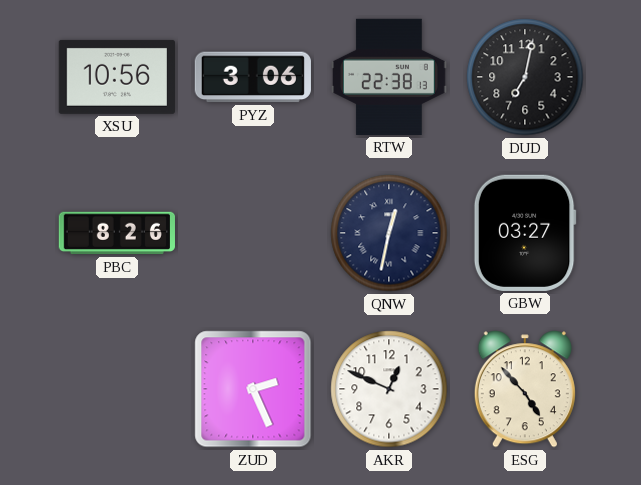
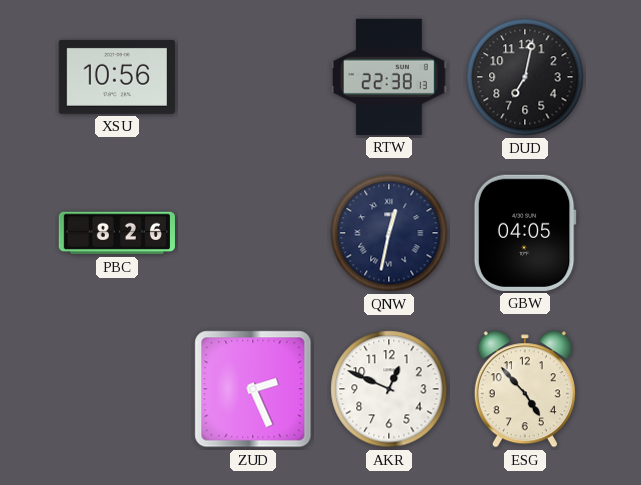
PYZ: 3:06 -> none
GBW: 03:27 -> 04:05
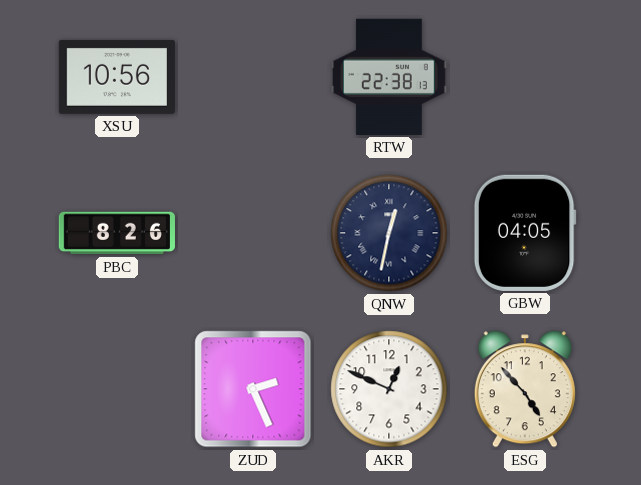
DUD: 7:02 -> none
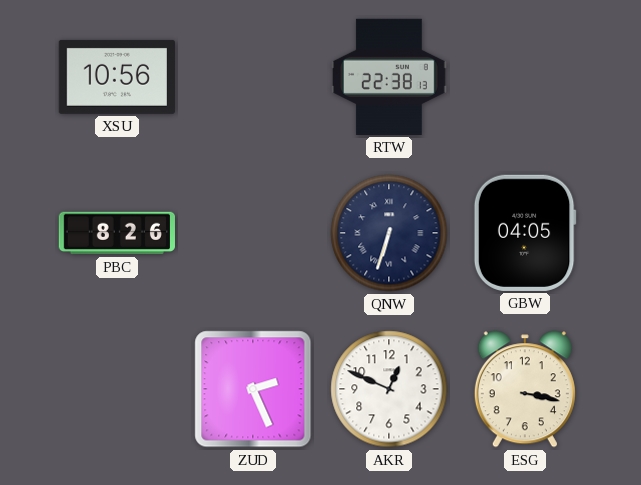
QNW: 12:32 -> 6:33
ESG: 4:53 -> 3:17
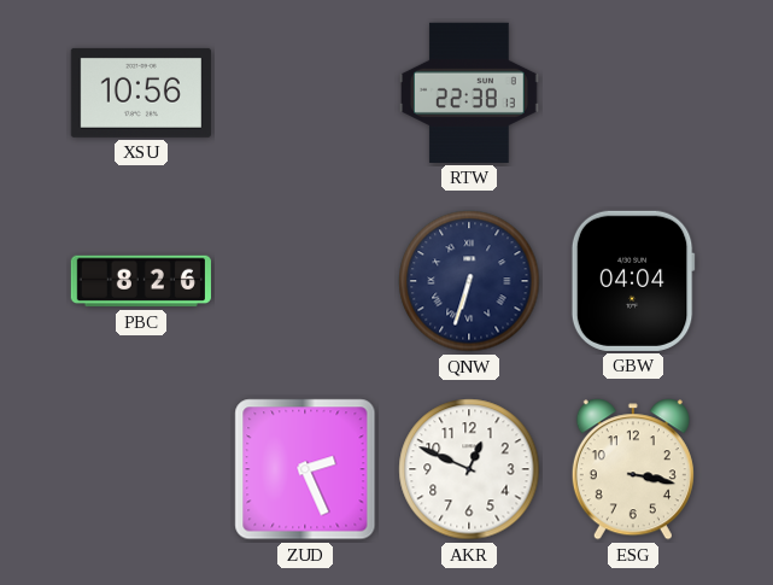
GBW: 04:05 -> 04:04
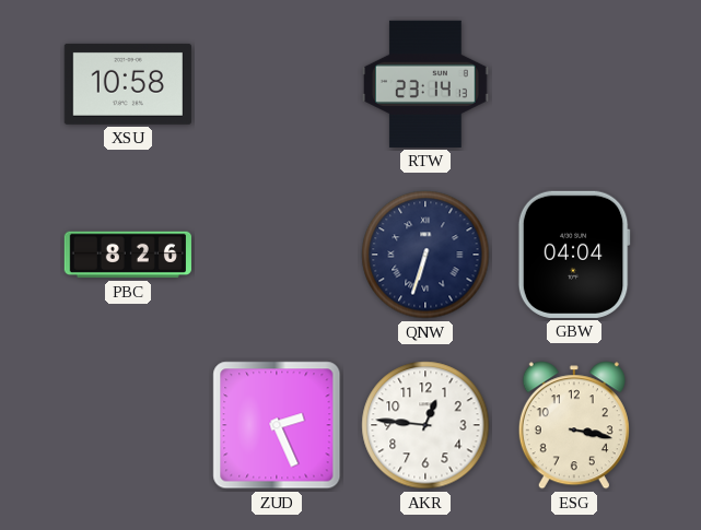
XSU: 10:56 -> 10:58
RTW: 22:38 -> 23:14
AKR: 12:49 -> 12:46
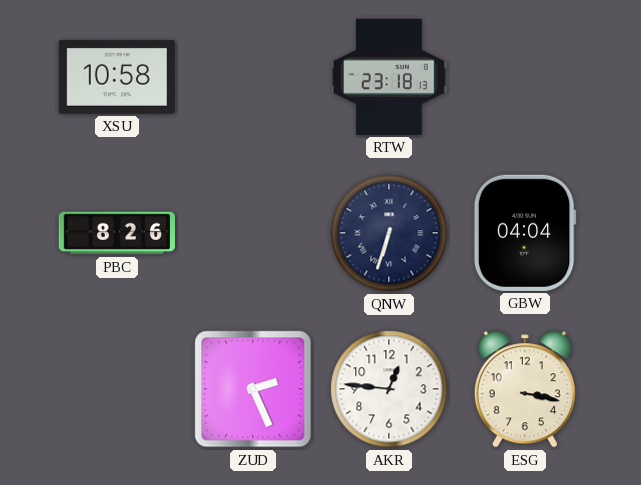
RTW: 23:14 -> 23:18
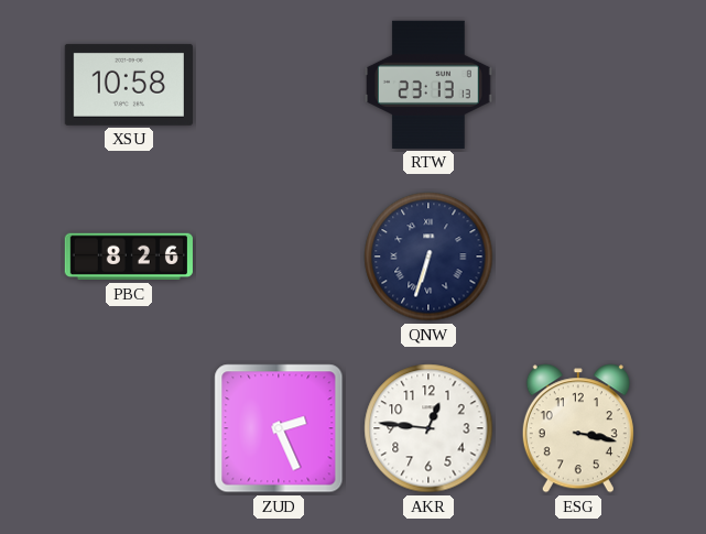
RTW: 23:18 -> 23:13
GBW: 04:04 -> none
